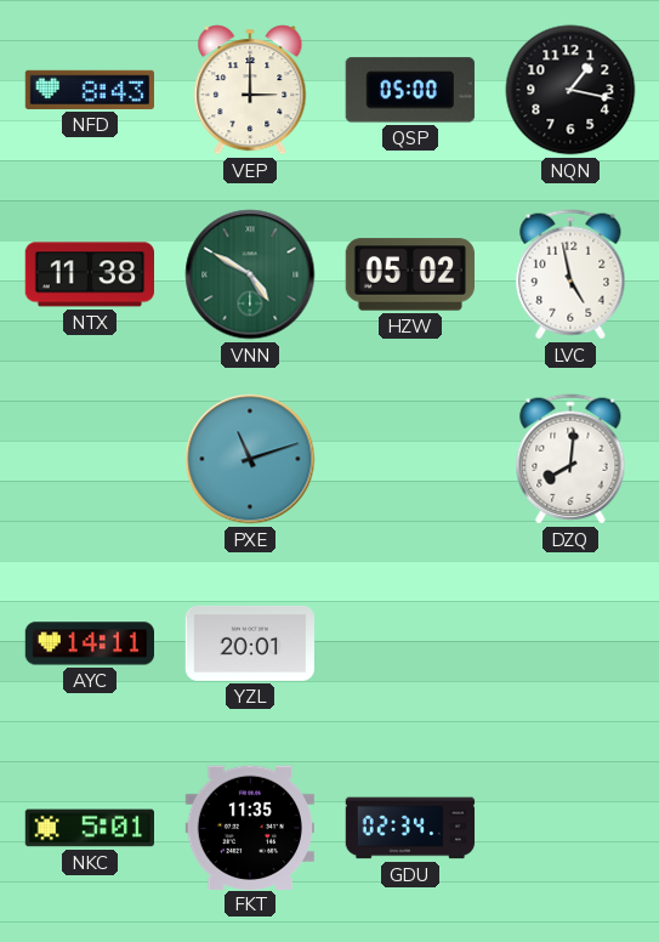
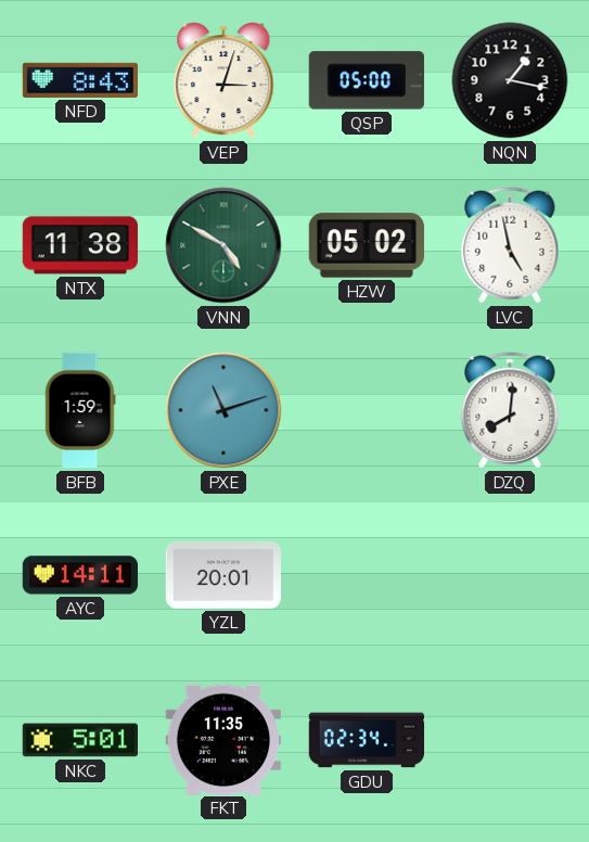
VEP: 3:00 -> 3:03
BFB: none -> 1:59
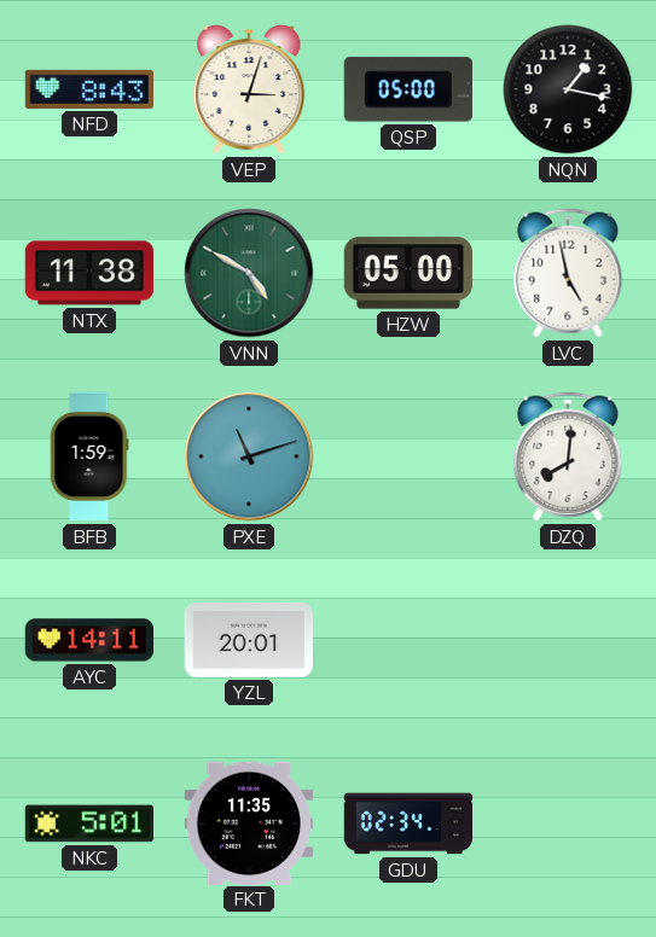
HZW: 05:02 -> 05:00
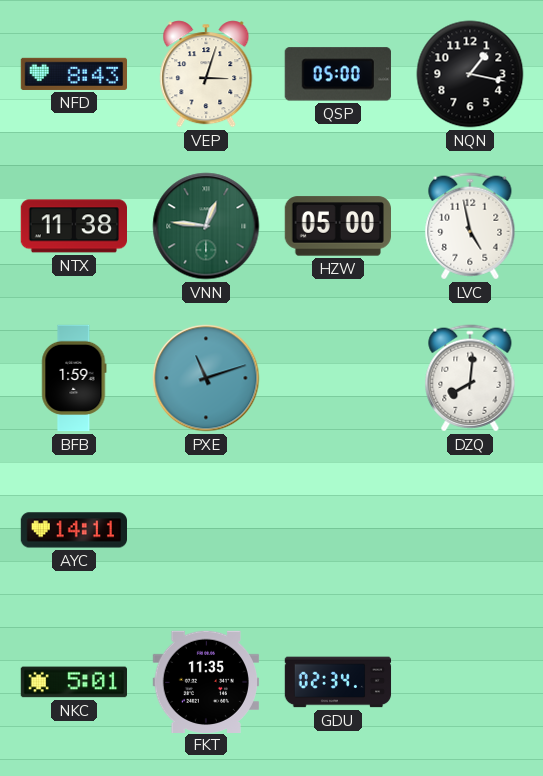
VNN: 4:50 -> 12:46
YZL: 20:01 -> none
